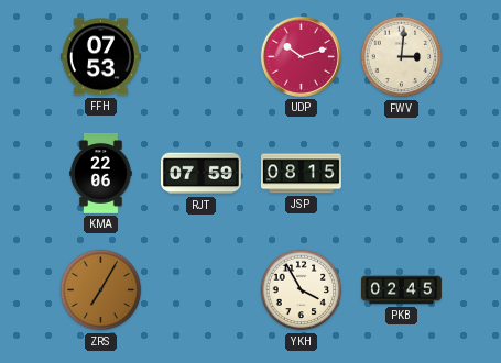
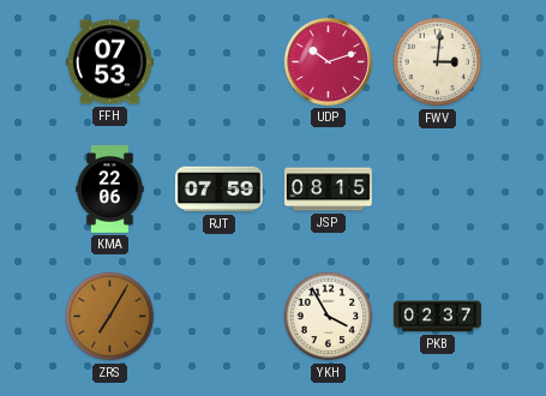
PKB: 02:45 -> 02:37
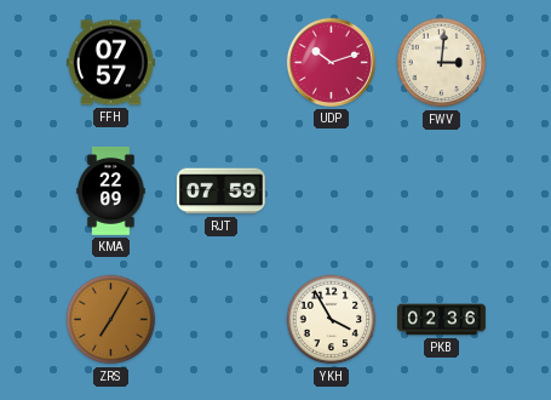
FFH: 07:53 -> 07:57
KMA: 22:06 -> 22:09
JSP: 08:15 -> none
PKB: 02:37 -> 02:36
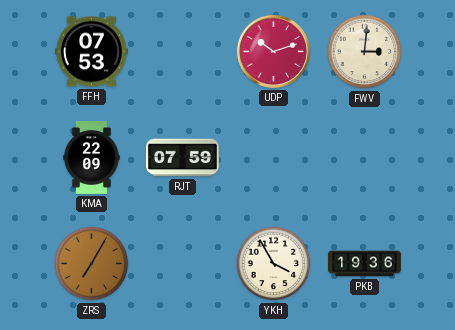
FFH: 07:57 -> 07:53
PKB: 02:36 -> 19:36
